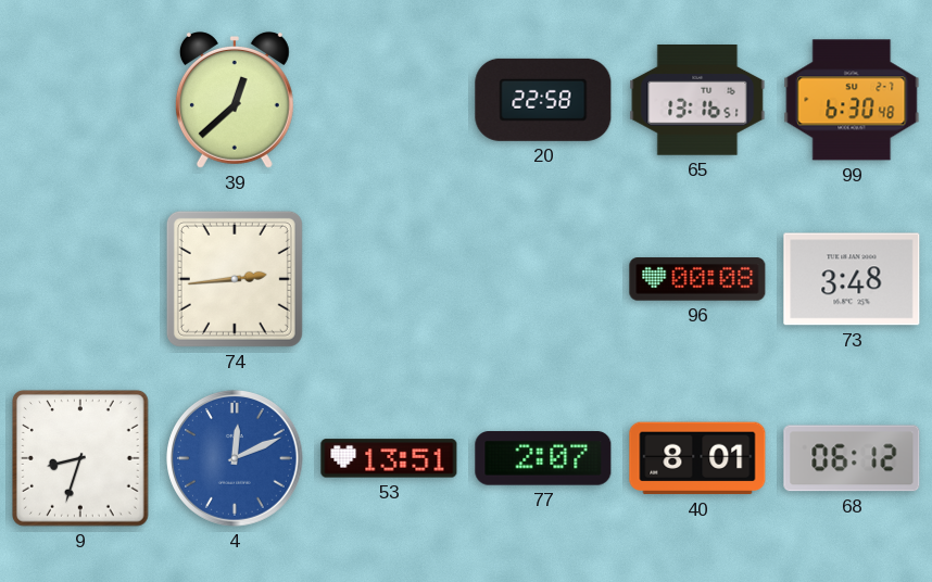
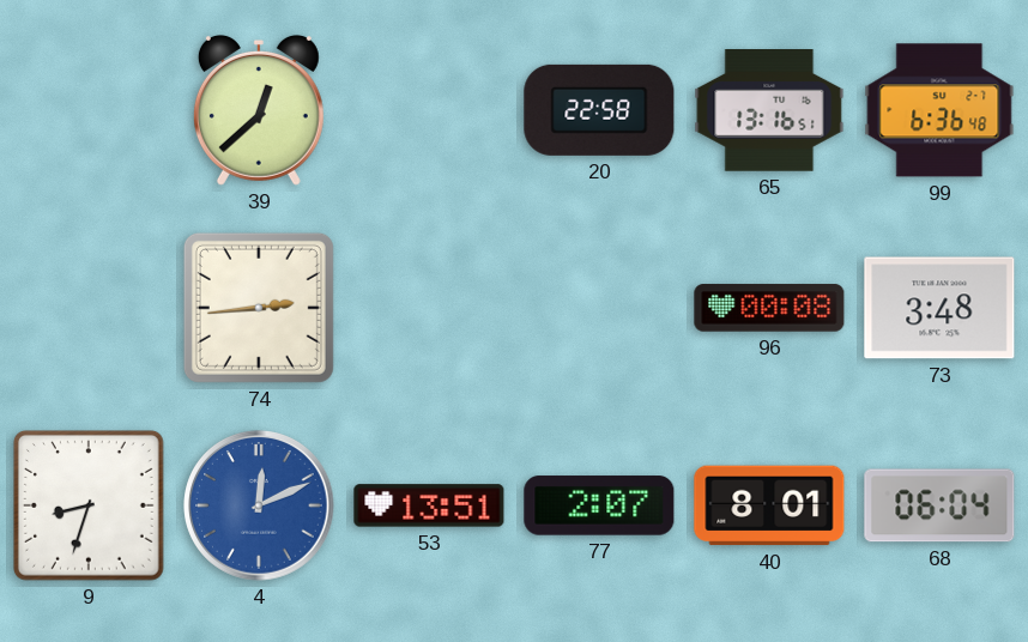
99: 6:30 -> 6:36
68: 06:12 -> 06:04
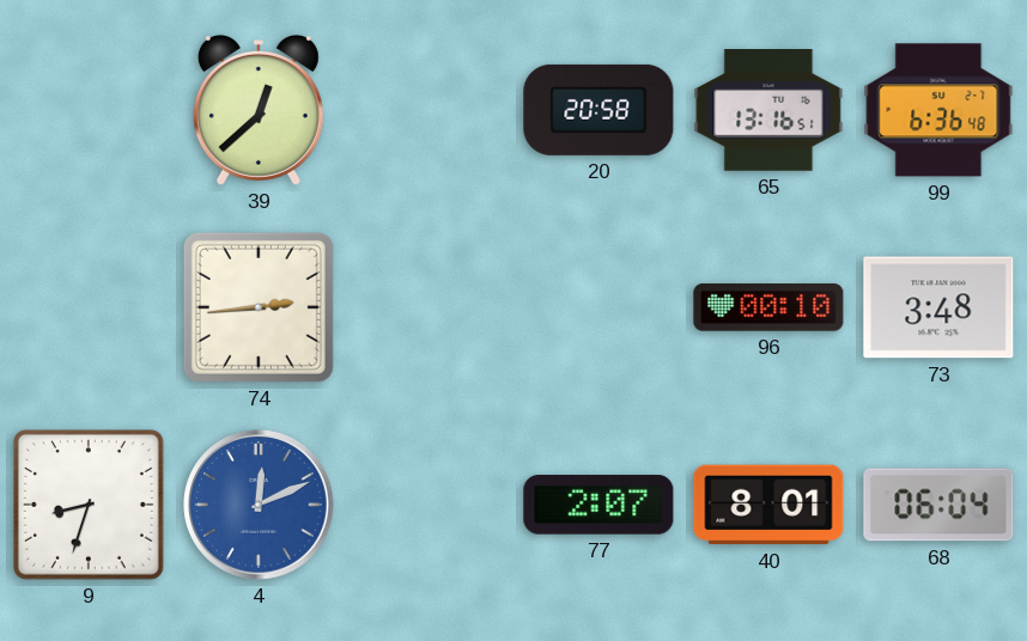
20: 22:58 -> 20:58
96: 00:08 -> 00:10
53: 13:51 -> none
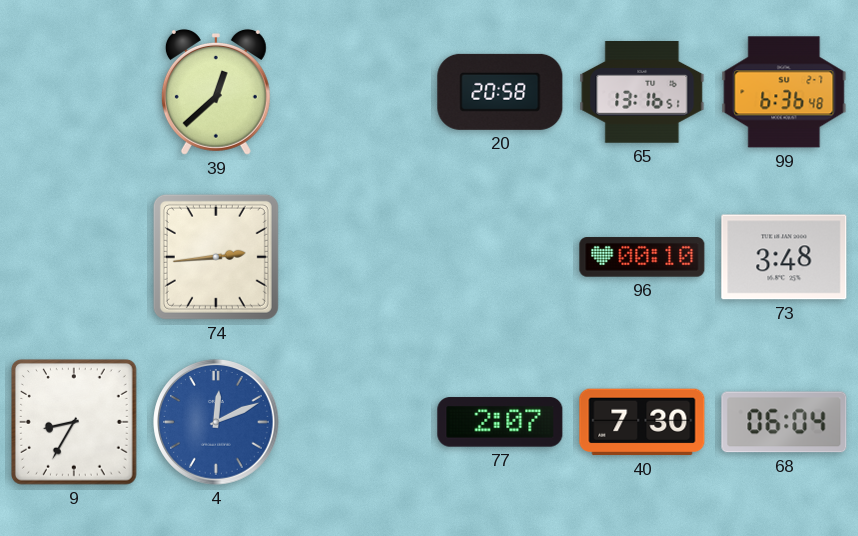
9: 8:33 -> 8:35
40: 8:01 -> 7:30
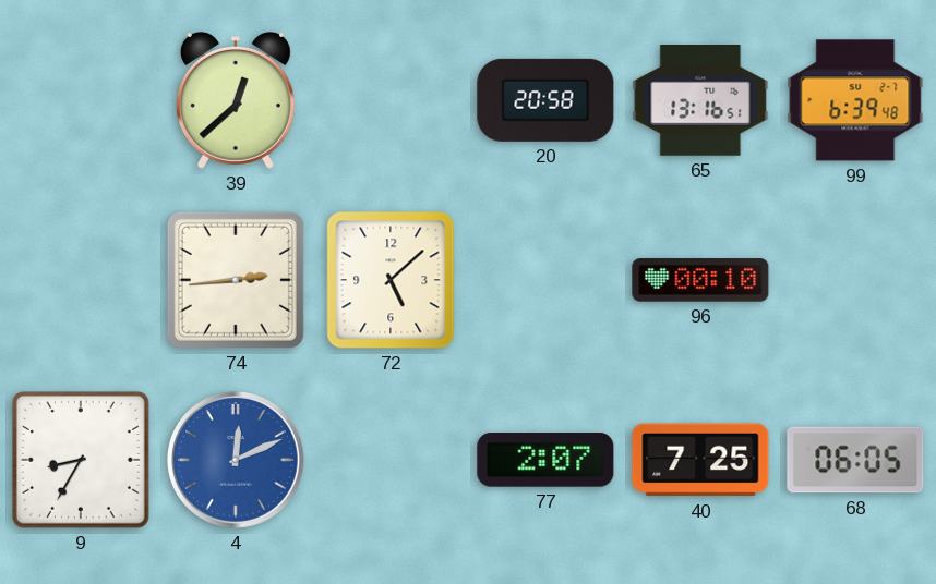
99: 6:36 -> 6:39
72: none -> 5:08
73: 3:48 -> none
40: 7:30 -> 7:25
68: 06:04 -> 06:05
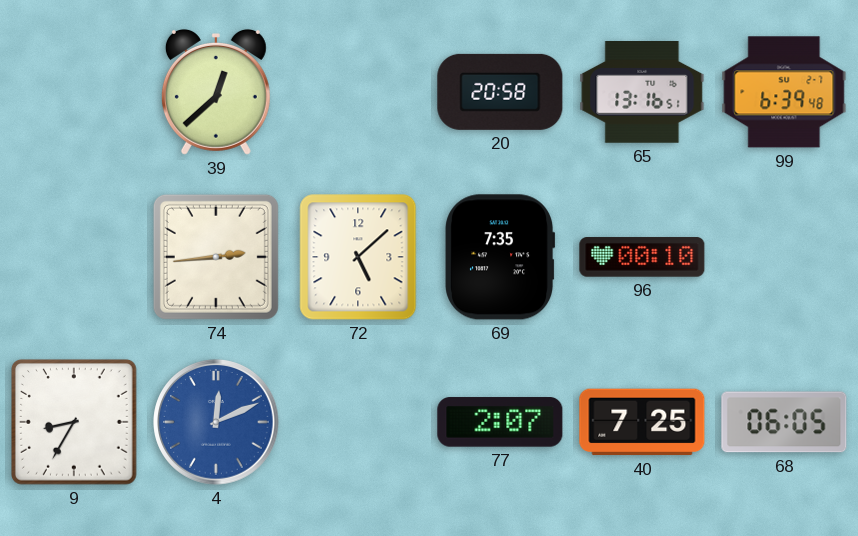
69: none -> 7:35
